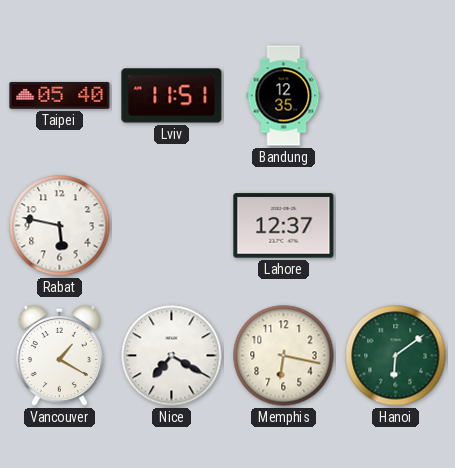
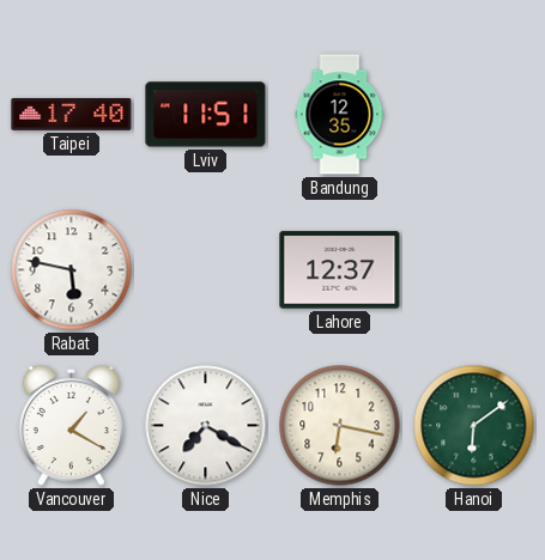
Taipei: 05:40 -> 17:40
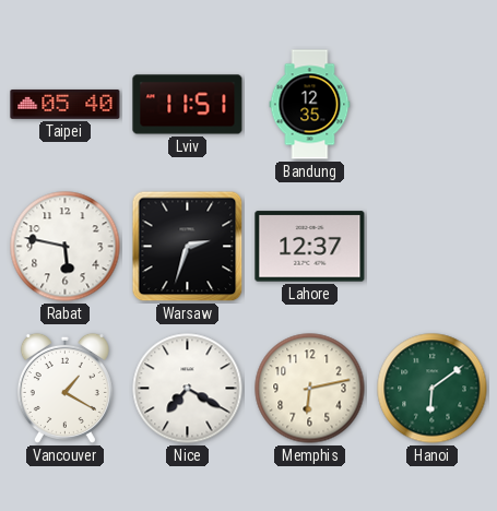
Taipei: 17:40 -> 05:40
Warsaw: none -> 2:33
Memphis: 6:17 -> 6:13
